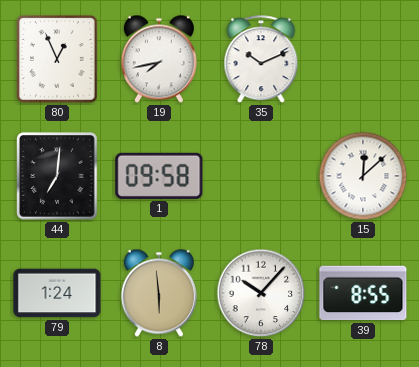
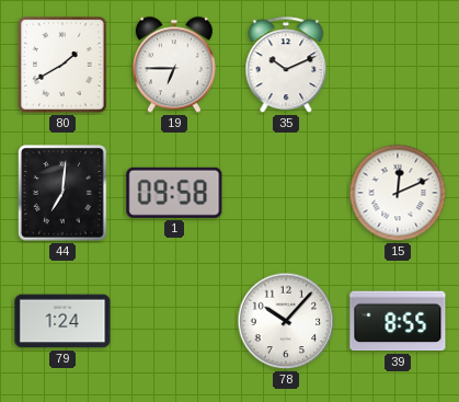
80: 12:56 -> 1:40
19: 7:43 -> 6:45
15: 12:08 -> 12:11
8: 5:59 -> none
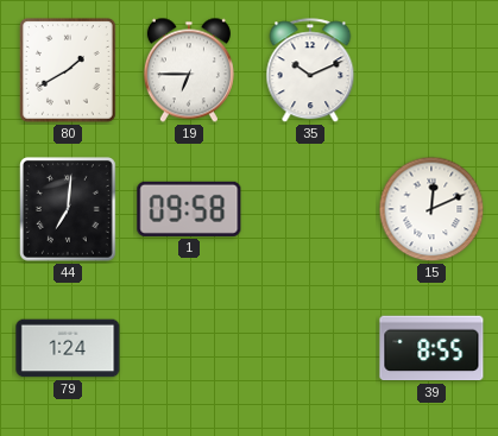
78: 10:07 -> none
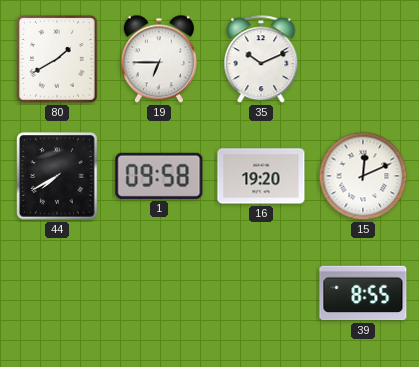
44: 7:01 -> 7:40
16: none -> 19:20
79: 1:24 -> none
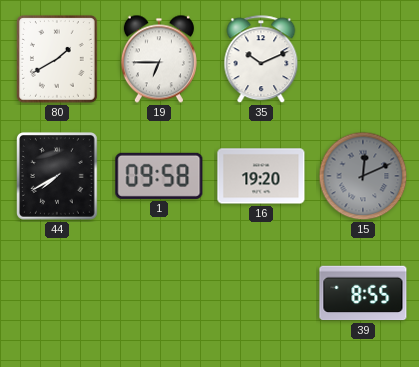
15 dial: white -> grey
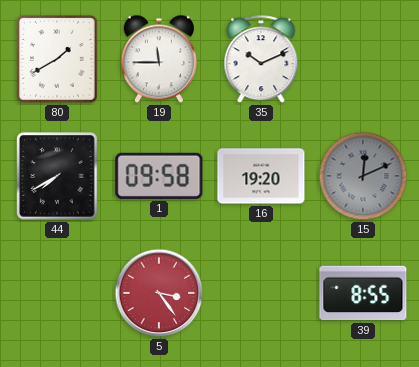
19: 6:45 -> 11:45
5: none -> 3:24
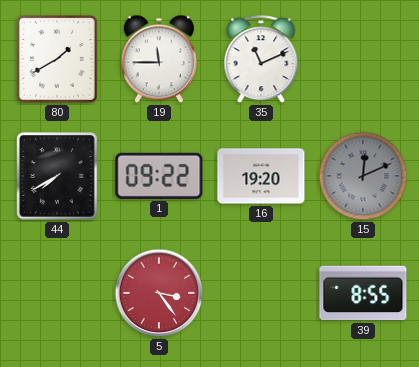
35: 10:11 -> 11:11
1: 09:58 -> 09:22
